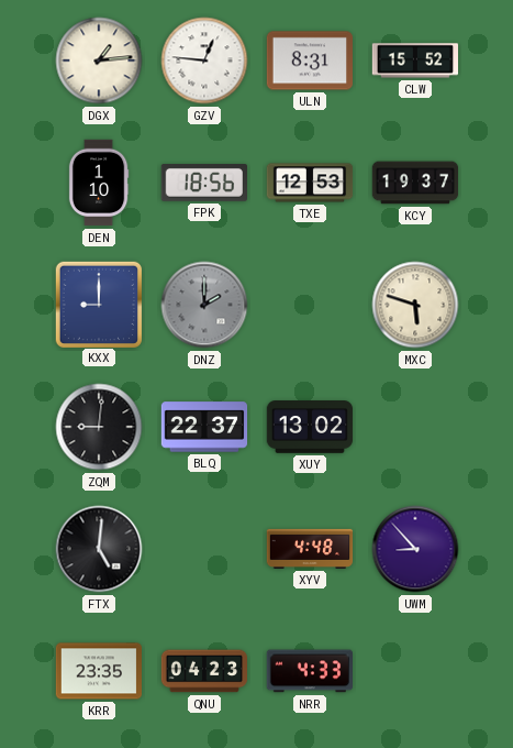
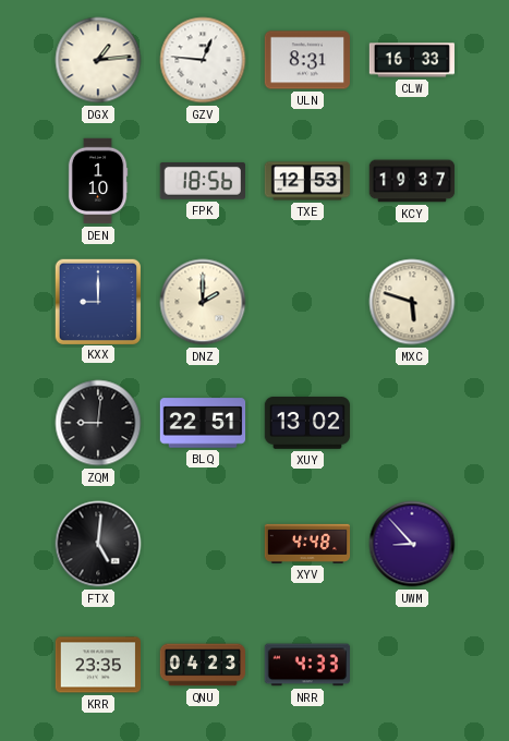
CLW: 15:52 -> 16:33
DNZ dial: grey -> cream
BLQ: 22:37 -> 22:51
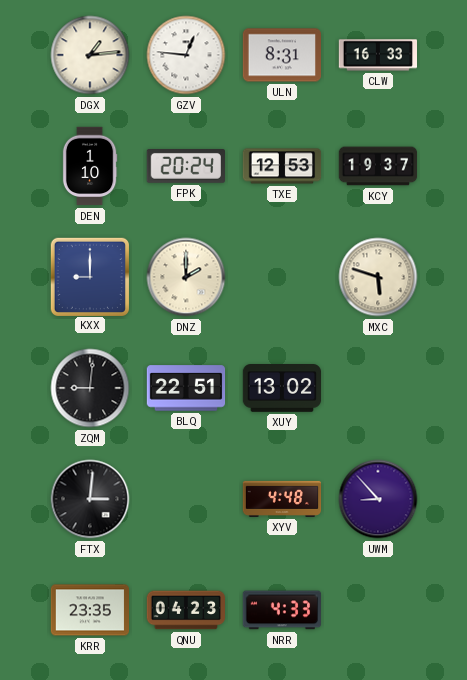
FPK: 18:56 -> 20:24
FTX: 5:01 -> 3:01
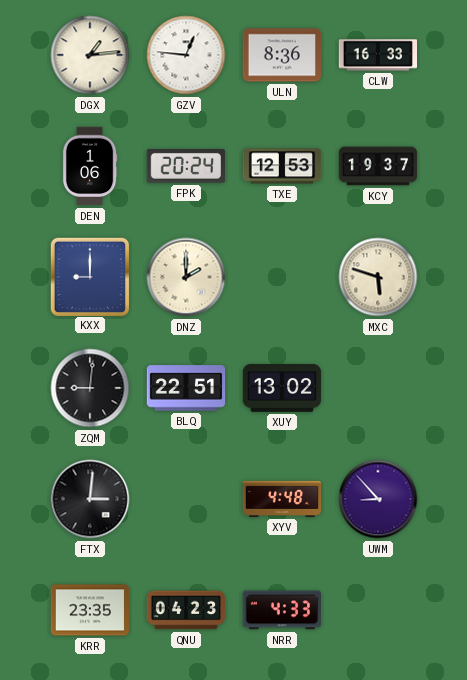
ULN: 8:31 -> 8:36
DEN: 1:10 -> 1:06
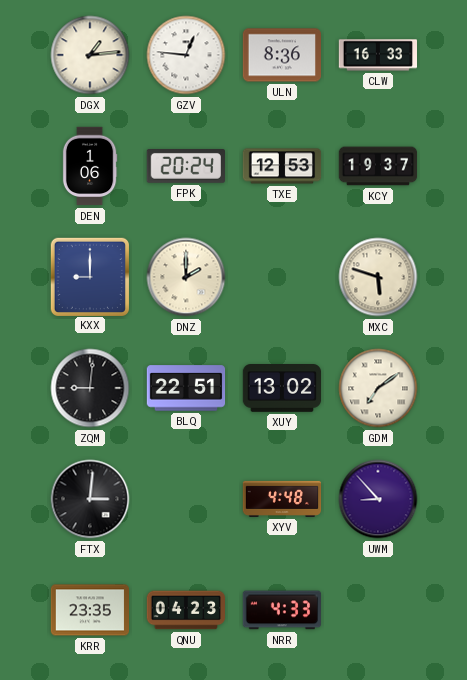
GDM: none -> 7:09
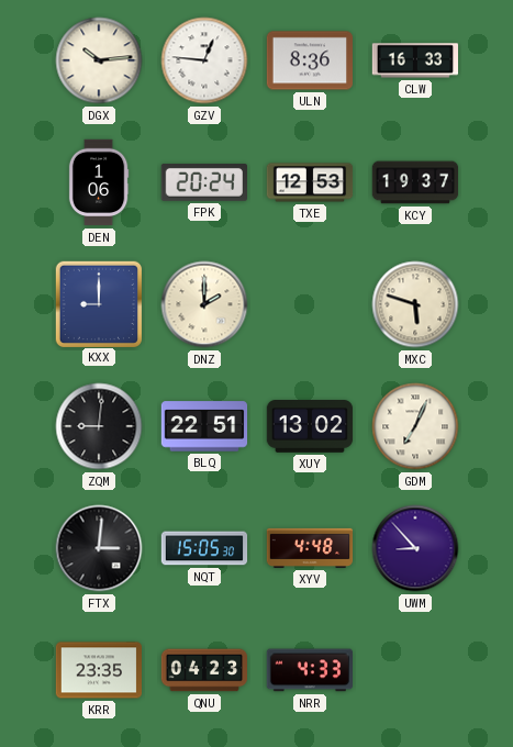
DGX: 1:14 -> 10:14
GDM: 7:09 -> 7:04
NQT: none -> 15:05
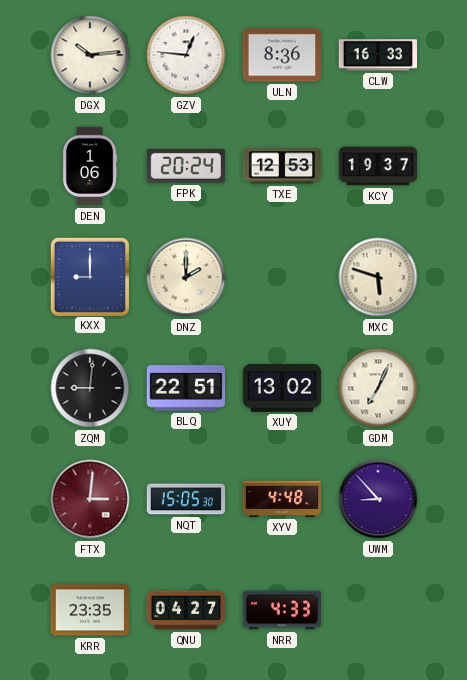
FTX dial: black -> burgundy
QNU: 04:23 -> 04:27
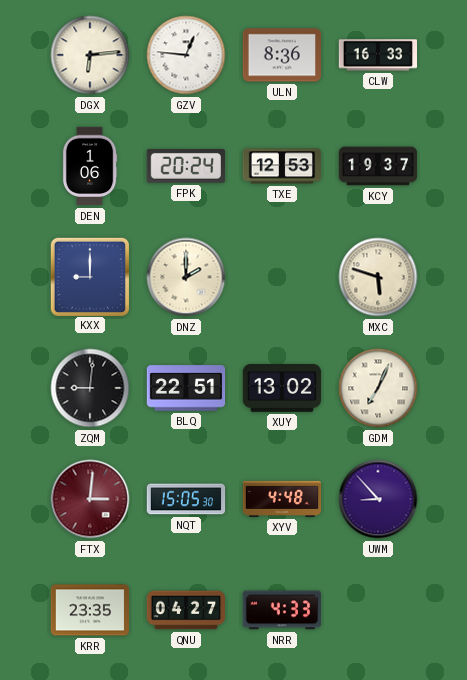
DGX: 10:14 -> 6:14
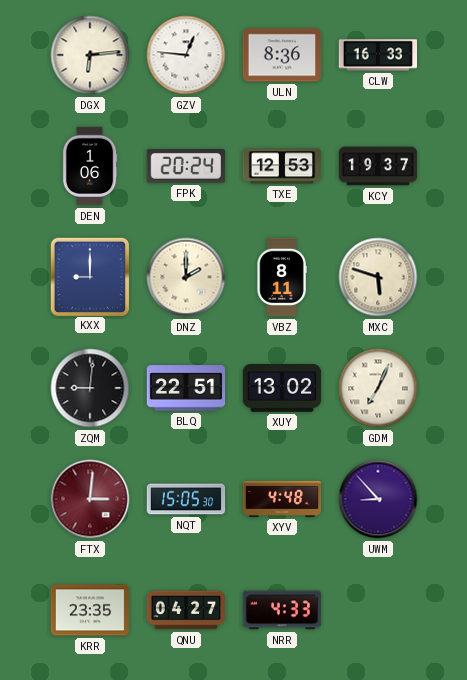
VBZ: none -> 8:11
